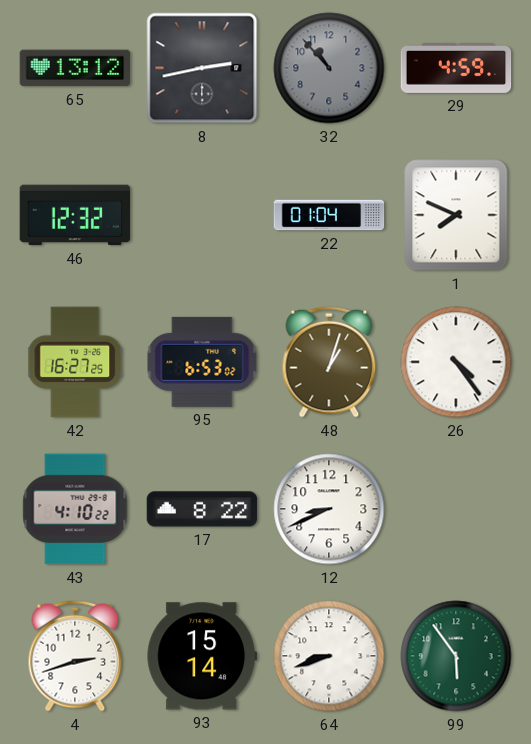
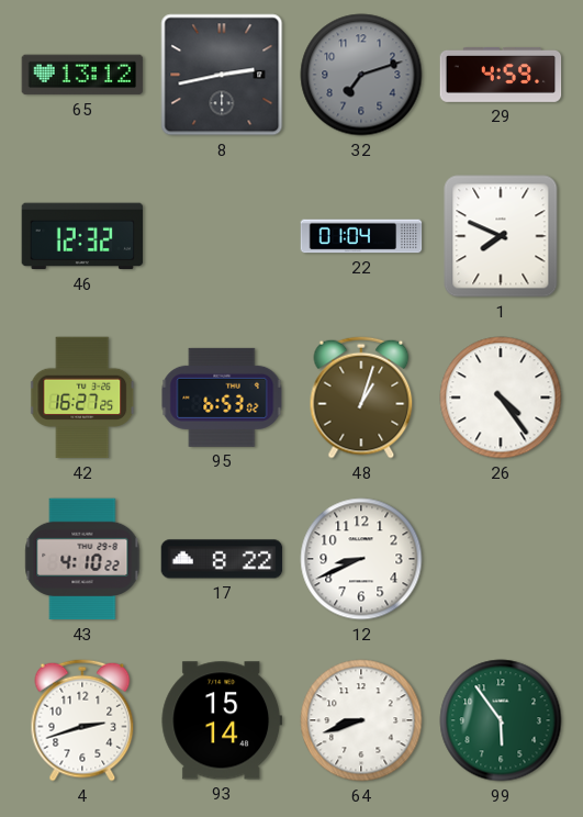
32: 10:53 -> 7:12
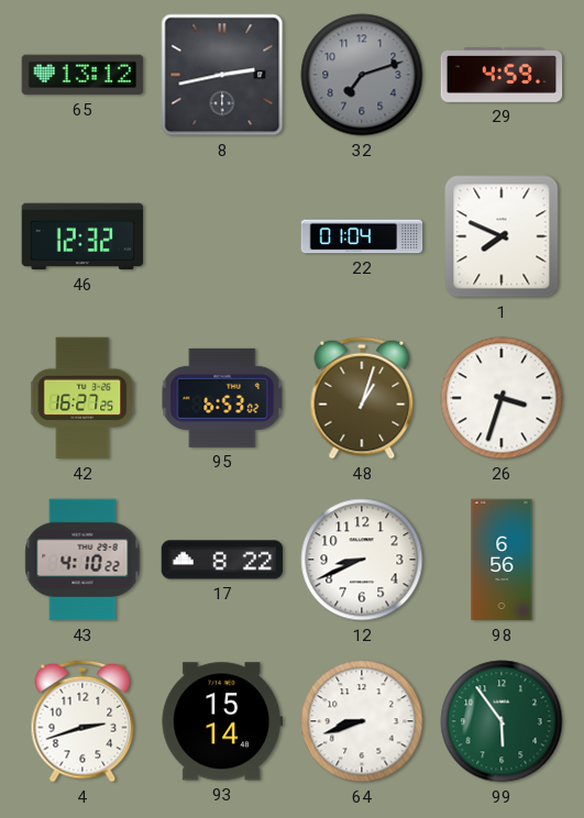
26: 4:24 -> 3:33
98: none -> 6:56
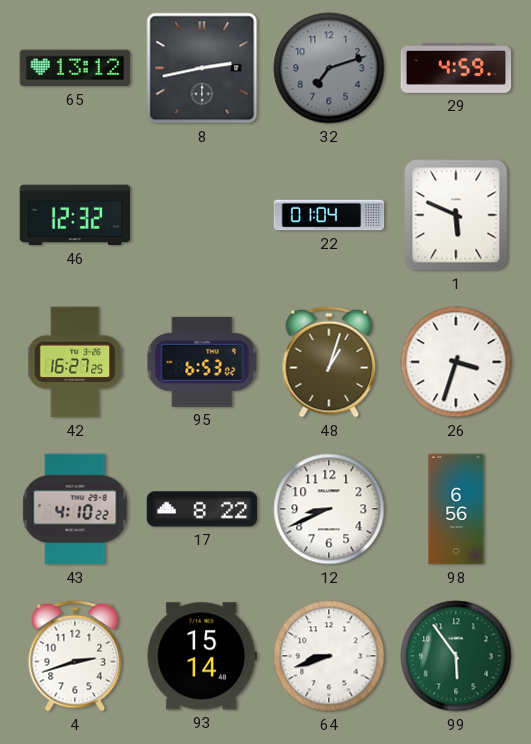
1: 7:49 -> 5:49
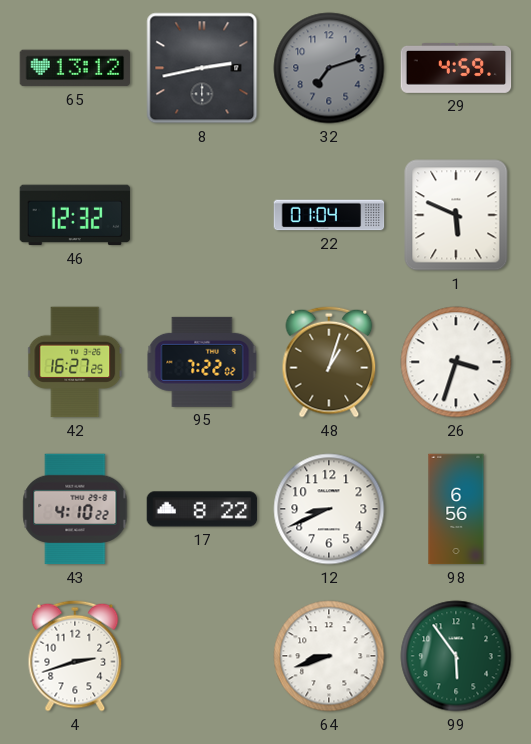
95: 6:53 -> 7:22
93: 15:14 -> none
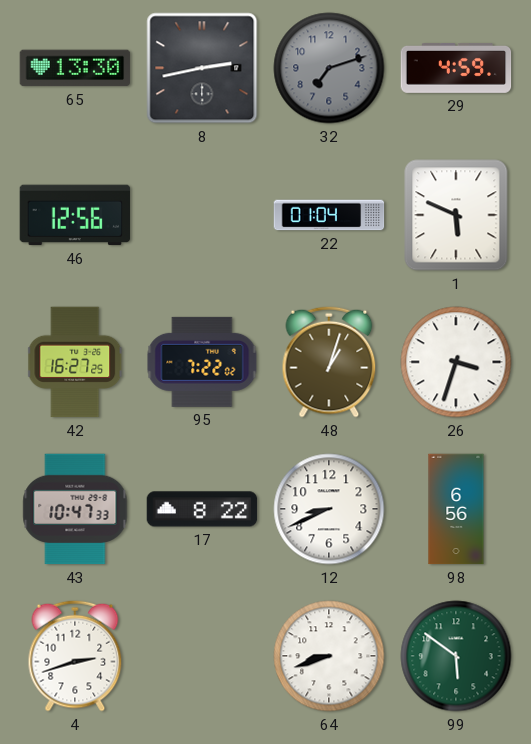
65: 13:12 -> 13:30
46: 12:32 -> 12:56
43: 4:10 -> 10:47
99: 5:54 -> 5:51
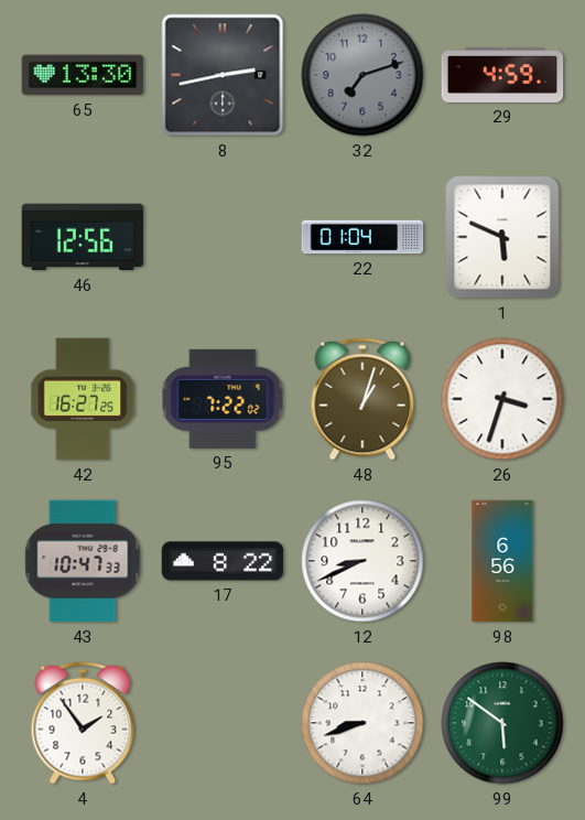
4: 2:42 -> 1:54
